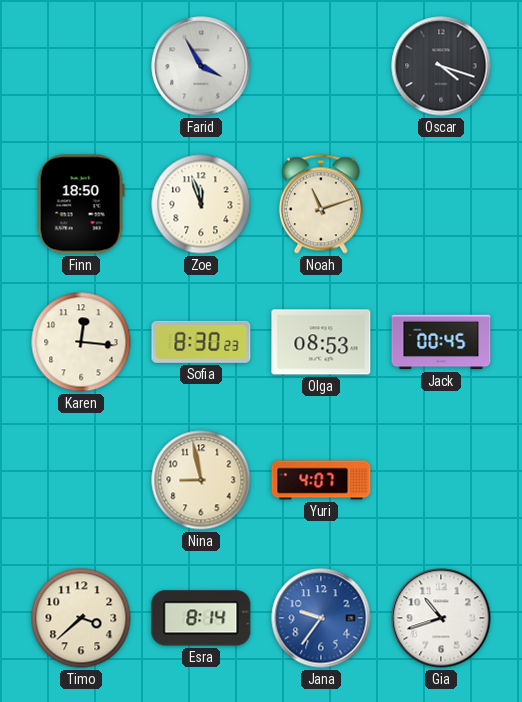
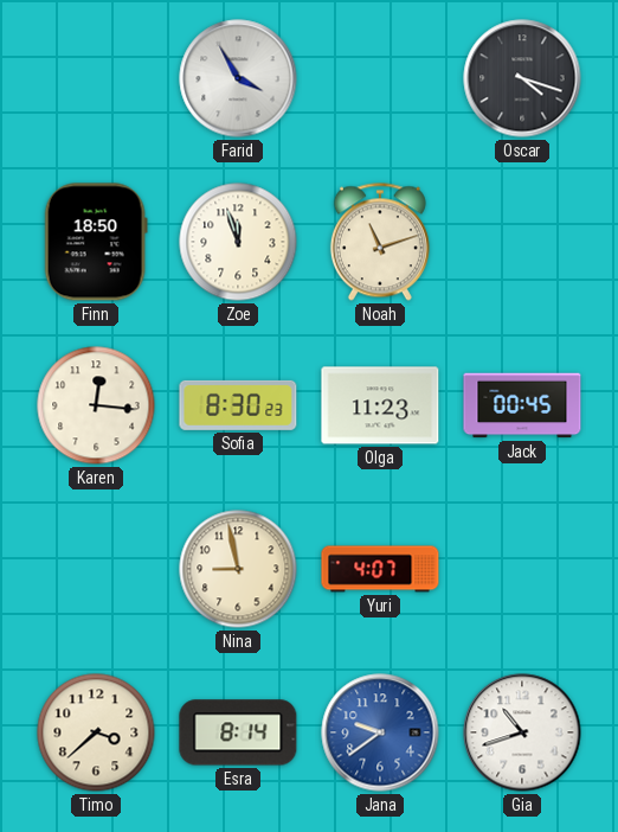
Olga: 08:53 -> 11:23
Jana: 9:36 -> 9:39
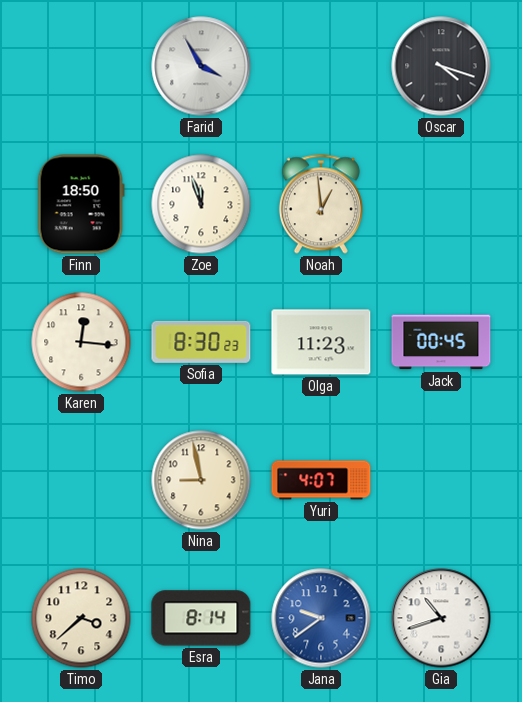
Noah: 11:12 -> 12:59
